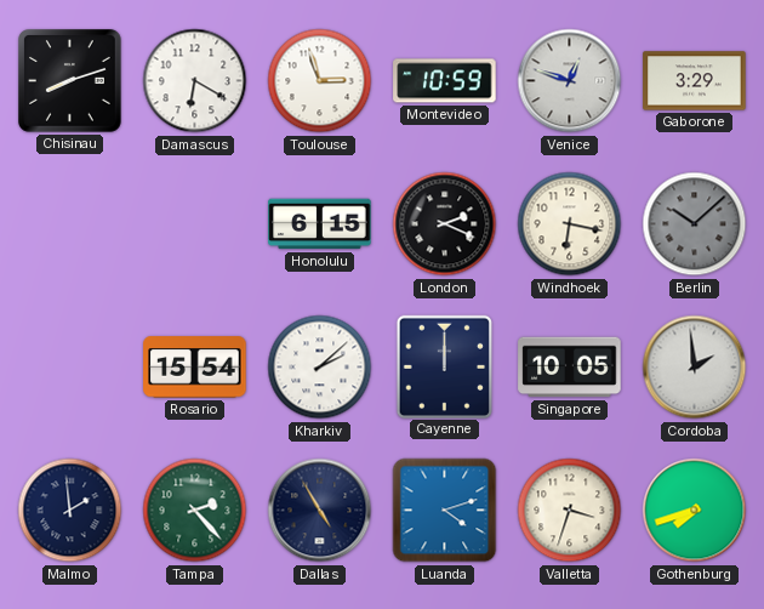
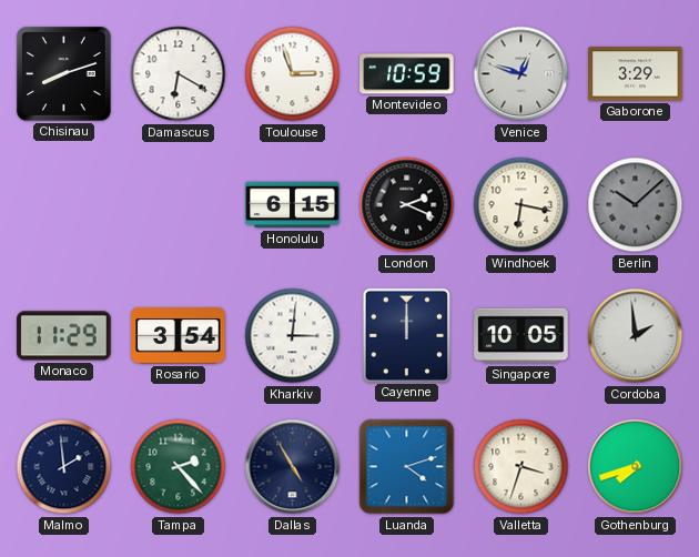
Monaco: none -> 11:29
Rosario: 15:54 -> 3:54
Kharkiv: 2:08 -> 3:01
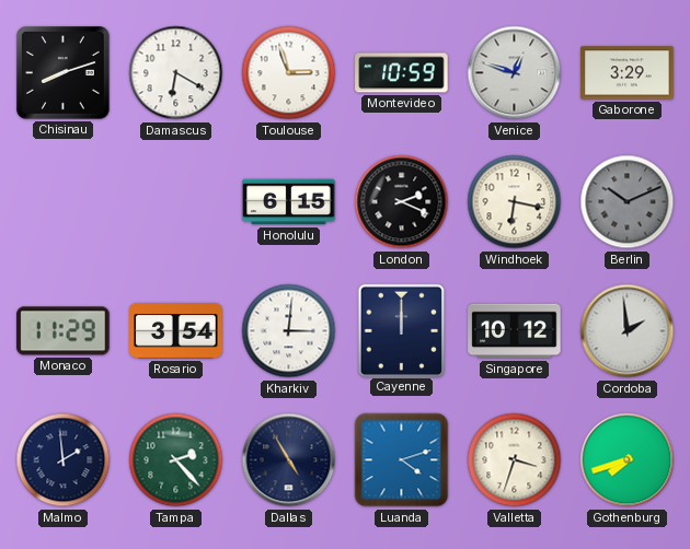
Berlin: 10:08 -> 10:11
Singapore: 10:05 -> 10:12
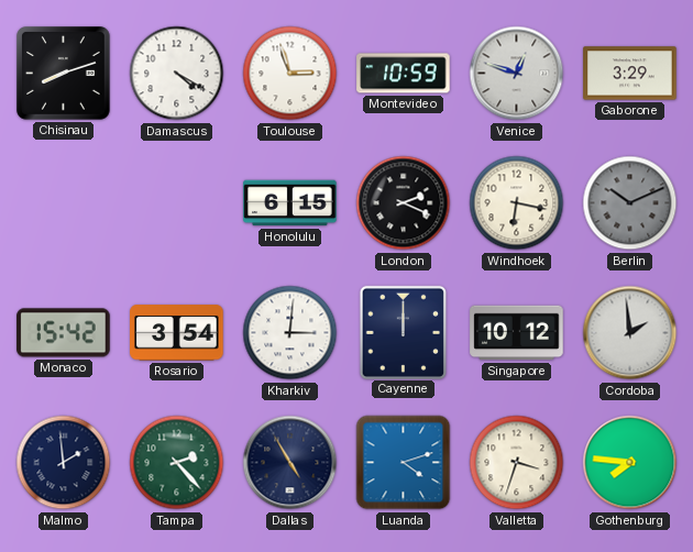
Damascus: 6:20 -> 4:20
Monaco: 11:29 -> 15:42
Gothenburg: 7:42 -> 7:46
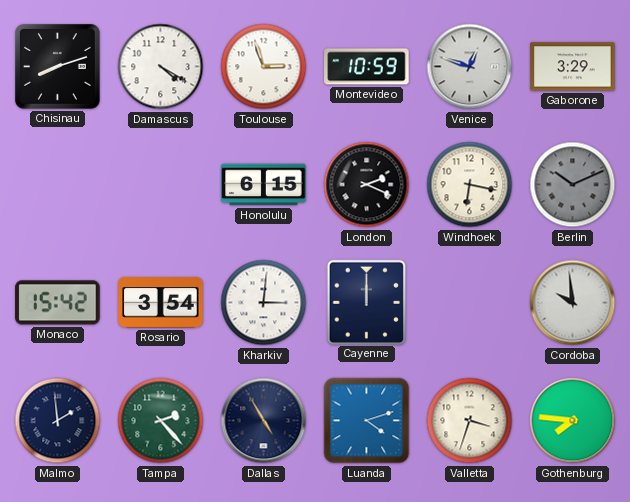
Singapore: 10:12 -> none
Cordoba: 1:59 -> 9:59
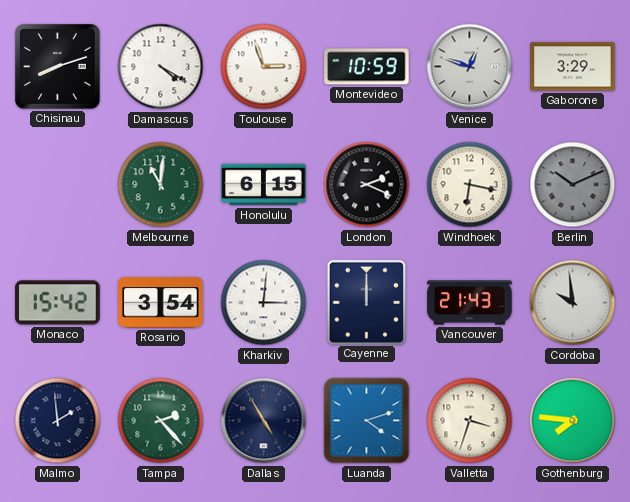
Melbourne: none -> 11:01
Vancouver: none -> 21:43
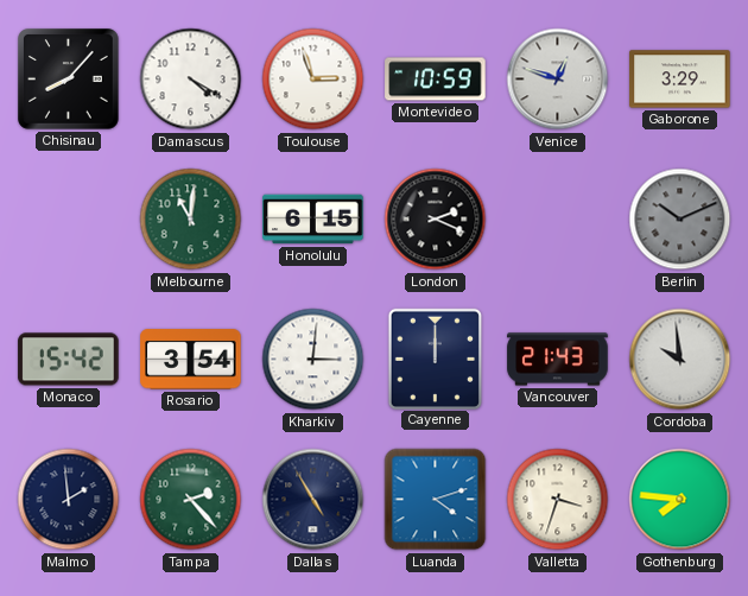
Chisinau: 8:12 -> 8:07
Windhoek: 6:17 -> none
